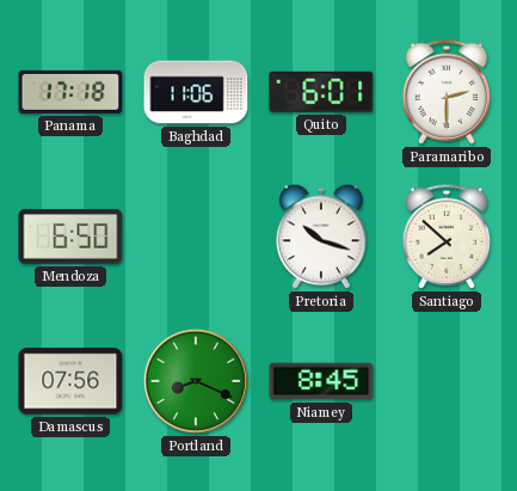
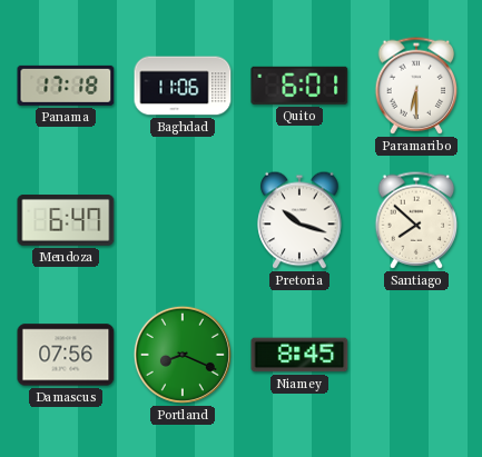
Paramaribo: 2:30 -> 6:30
Mendoza: 6:50 -> 6:47
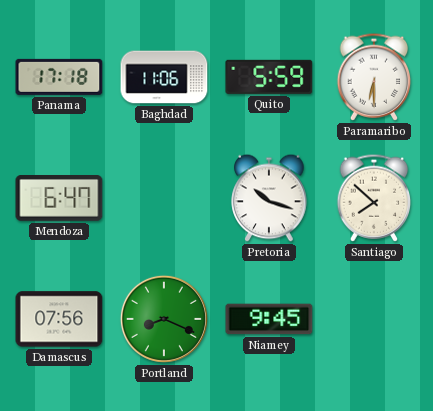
Quito: 6:01 -> 5:59
Niamey: 8:45 -> 9:45
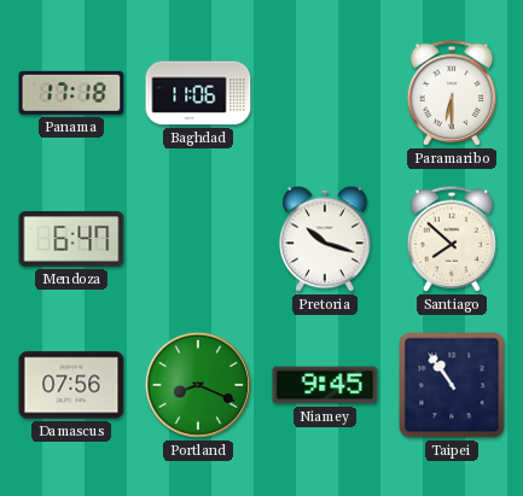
Quito: 5:59 -> none
Taipei: none -> 10:54
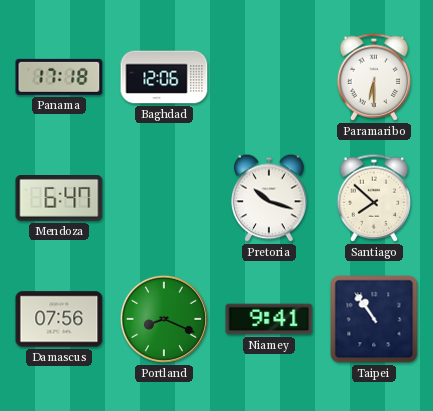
Baghdad: 11:06 -> 12:06
Niamey: 9:45 -> 9:41
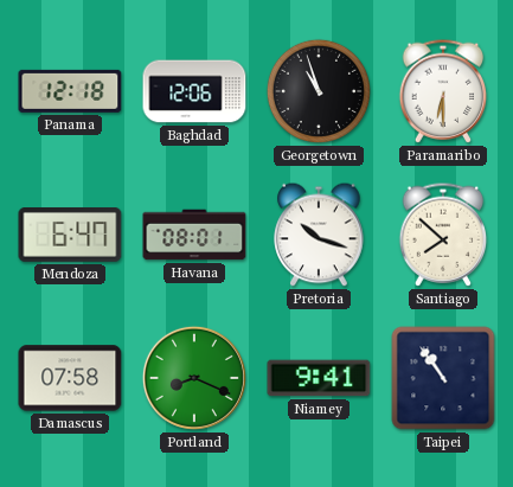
Panama: 17:18 -> 12:18
Georgetown: none -> 10:57
Havana: none -> 08:01
Damascus: 07:56 -> 07:58
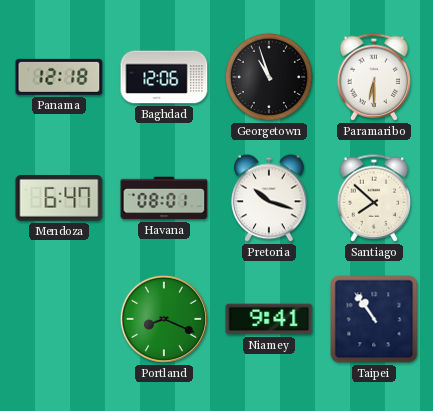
Damascus: 07:58 -> none
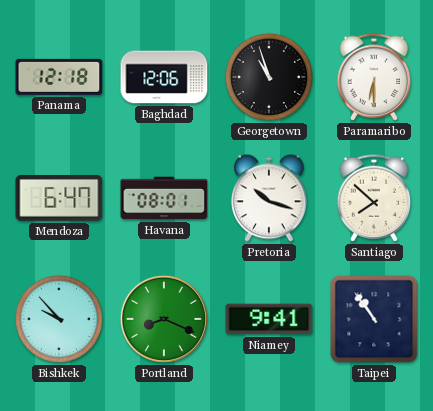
Bishkek: none -> 9:53
